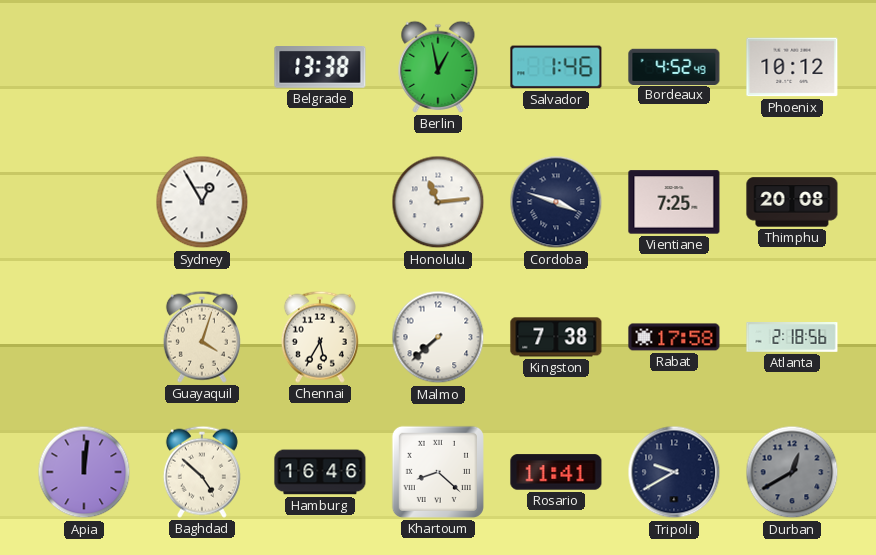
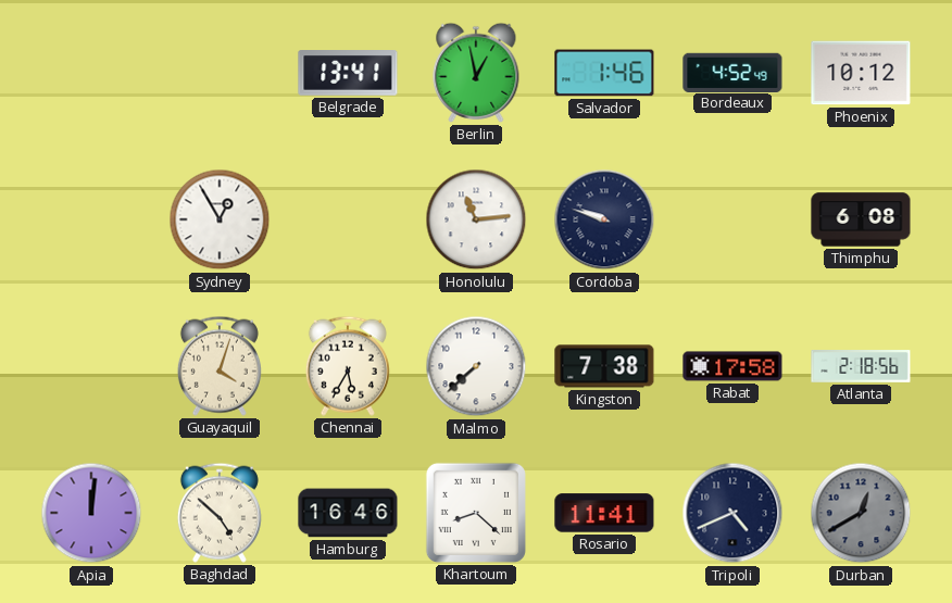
Belgrade: 13:38 -> 13:41
Cordoba: 3:48 -> 9:48
Vientiane: 7:25 -> none
Thimphu: 20:08 -> 6:08
Tripoli: 9:40 -> 4:41
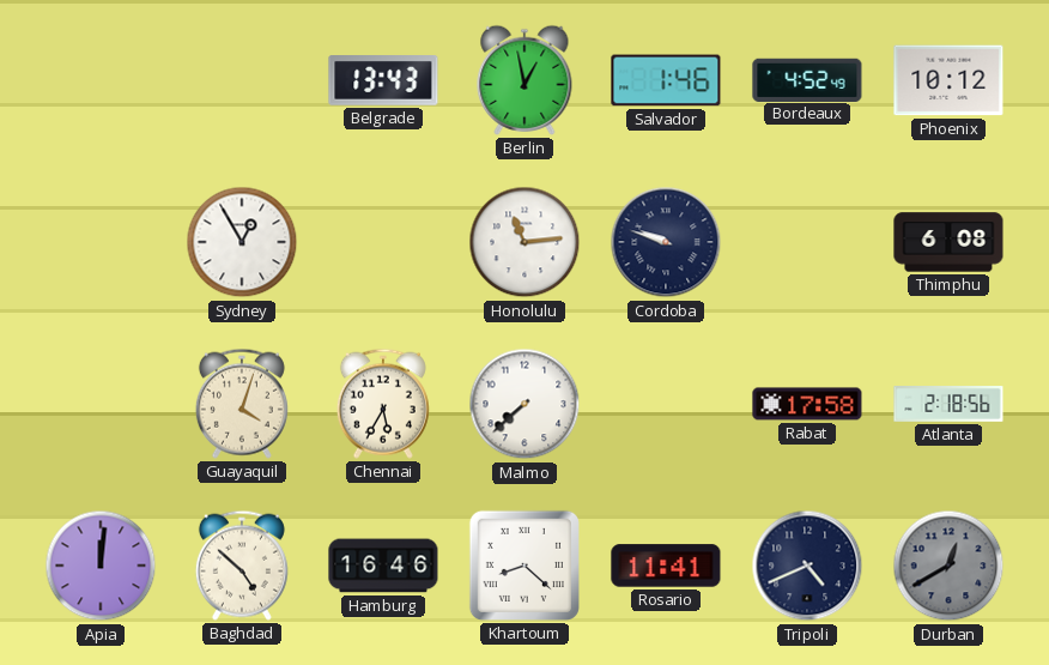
Belgrade: 13:41 -> 13:43
Kingston: 7:38 -> none
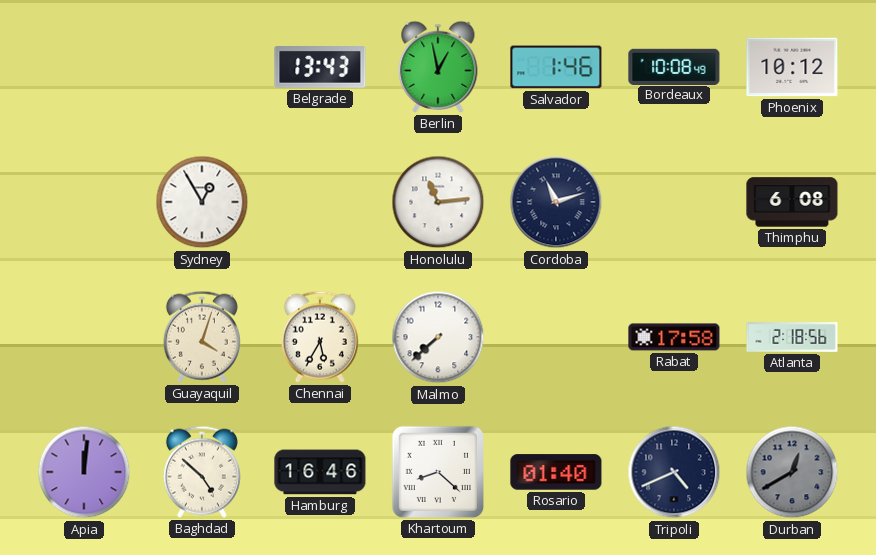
Bordeaux: 4:52 -> 10:08
Cordoba: 9:48 -> 11:12
Rosario: 11:41 -> 01:40
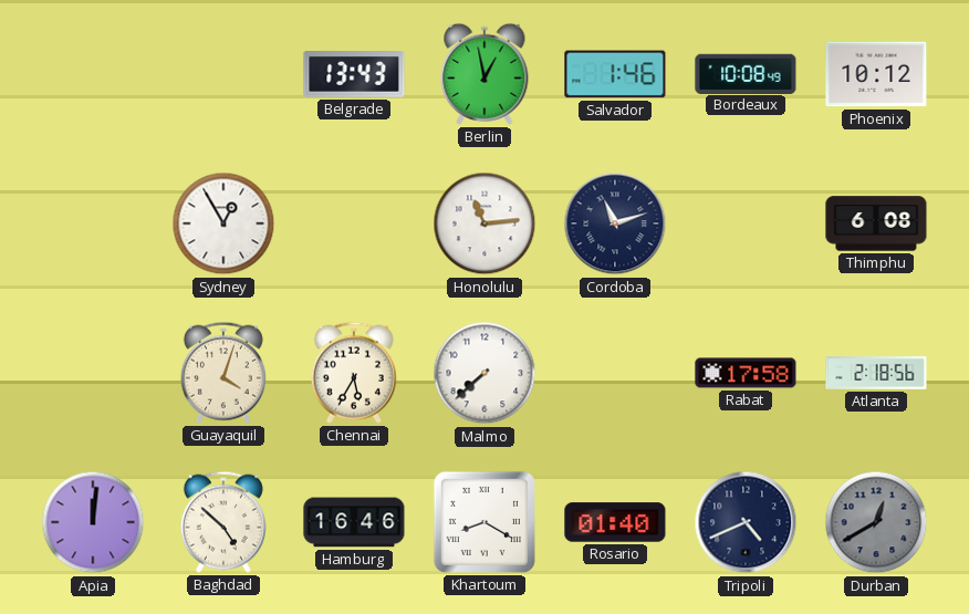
Khartoum: 8:22 -> 8:20
